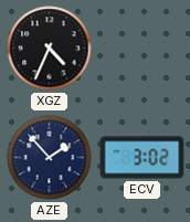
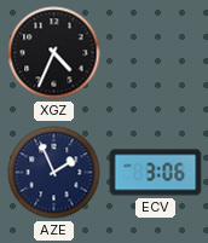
AZE: 1:53 -> 1:56
ECV: 3:02 -> 3:06
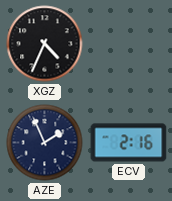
ECV: 3:06 -> 2:16
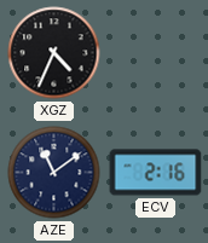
AZE: 1:56 -> 11:09
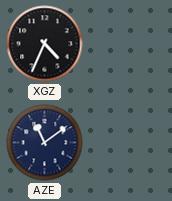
ECV: 2:16 -> none
